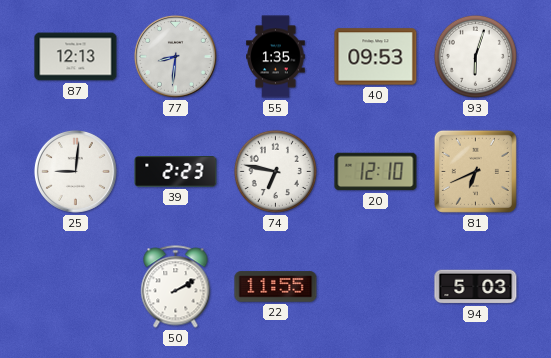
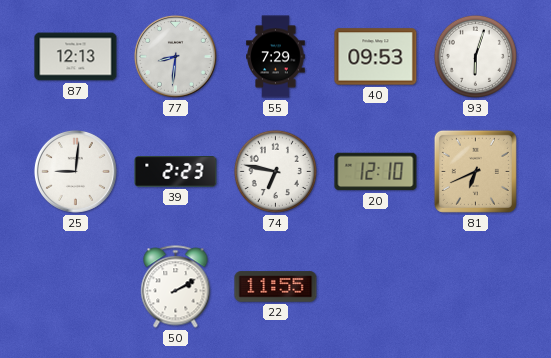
55: 1:35 -> 7:29
94: 5:03 -> none
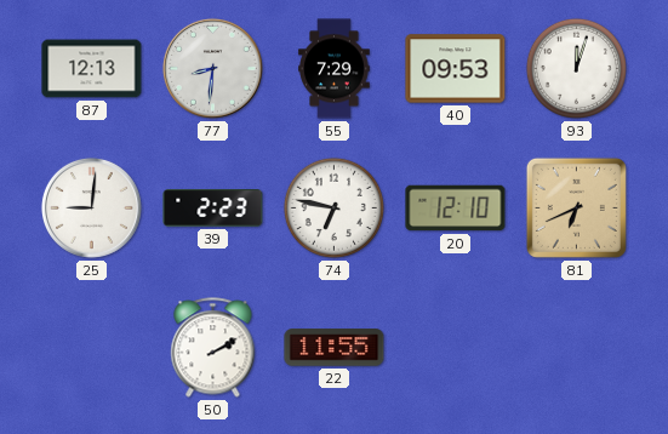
93: 6:03 -> 12:03
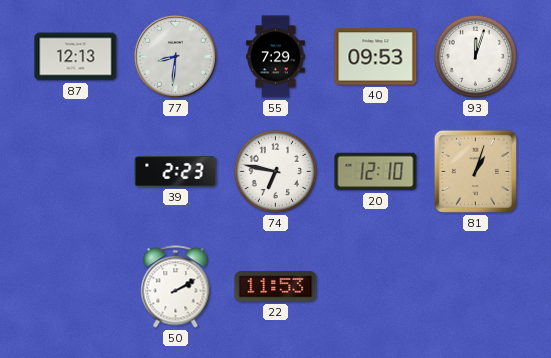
25: 9:01 -> none
81: 6:41 -> 1:03
22: 11:55 -> 11:53
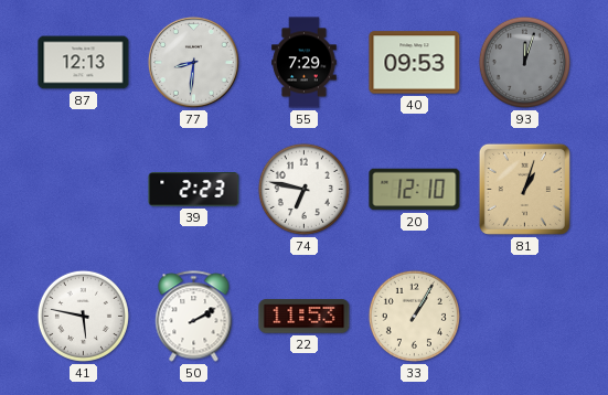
93 dial: white -> grey
41: none -> 5:47
33: none -> 1:05
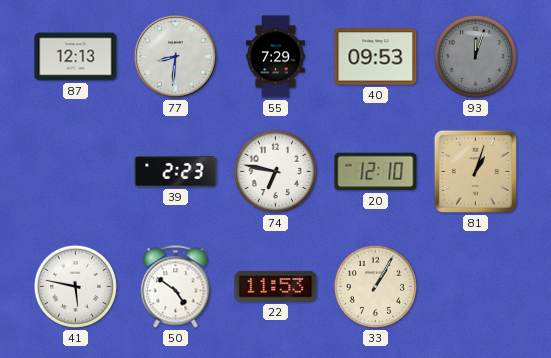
50: 2:10 -> 4:51
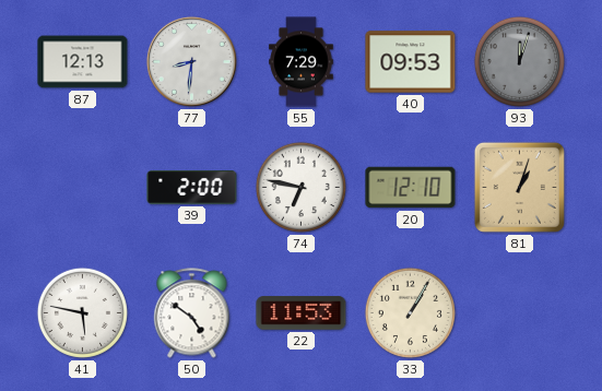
39: 2:23 -> 2:00
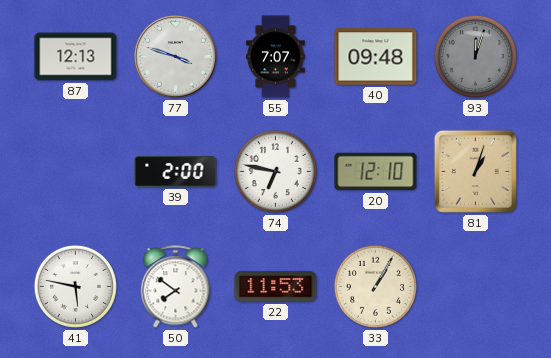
77: 8:31 -> 3:48
55: 7:29 -> 7:07
40: 09:53 -> 09:48
50: 4:51 -> 7:51
